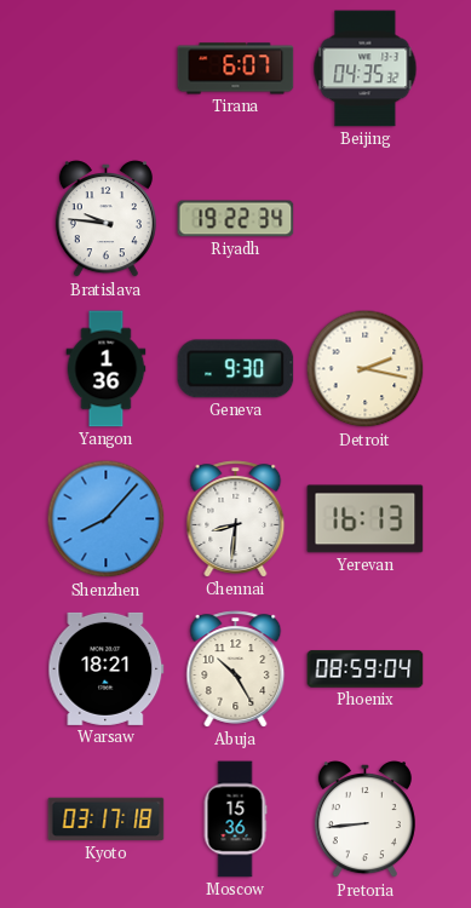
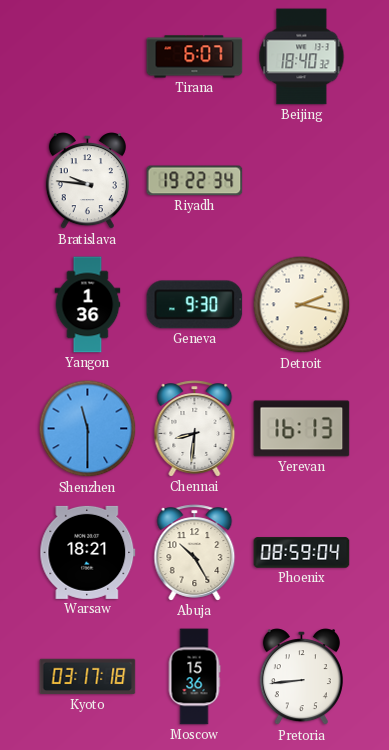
Beijing: 04:35 -> 18:40
Shenzhen: 8:07 -> 11:30
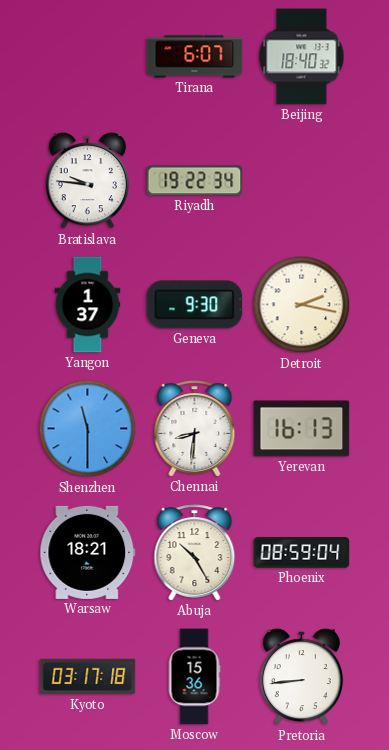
Yangon: 1:36 -> 1:37
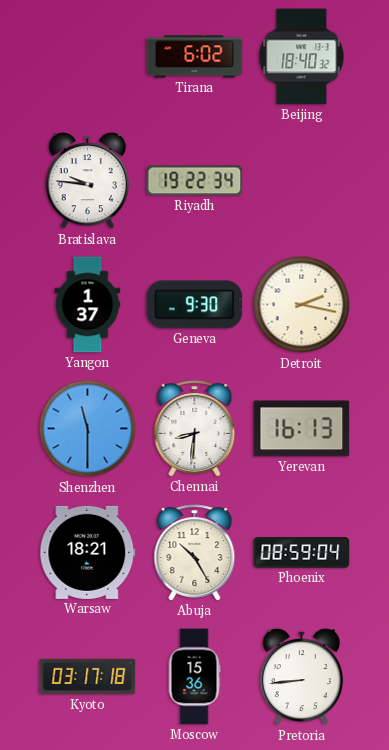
Tirana: 6:07 -> 6:02
